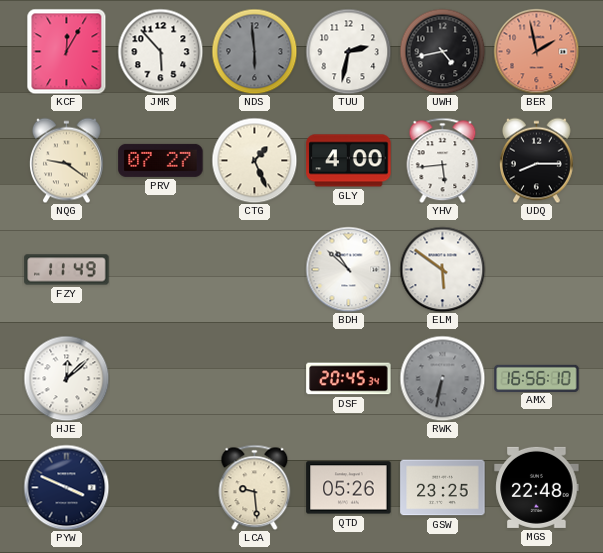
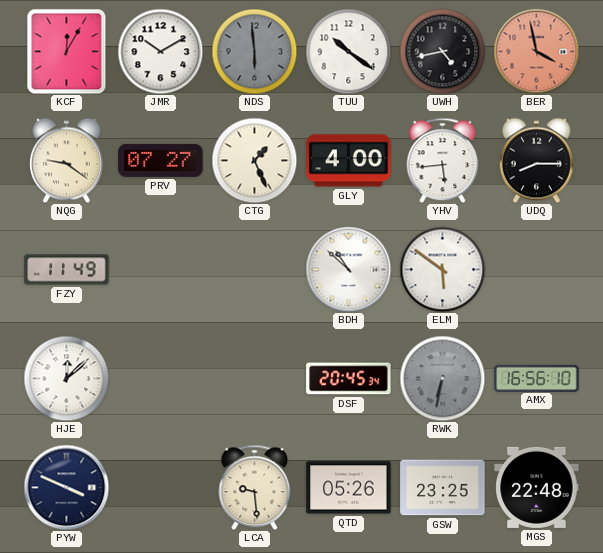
JMR: 5:53 -> 10:10
TUU: 2:32 -> 10:21
BER: 1:58 -> 3:58
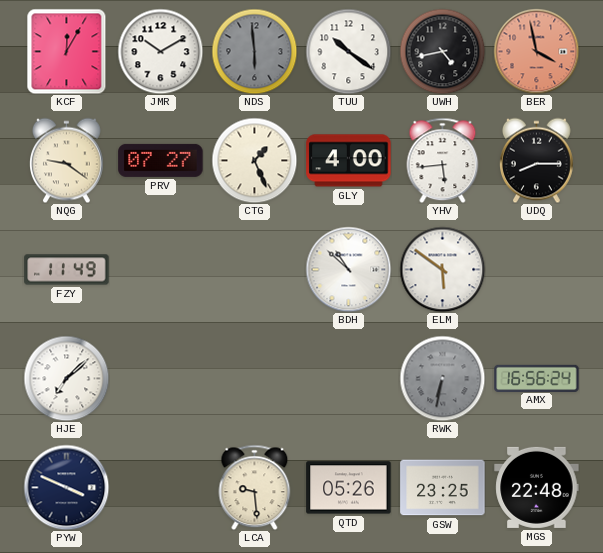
HJE: 12:08 -> 7:08
DSF: 20:45 -> none
AMX: 16:56:10 -> 16:56:24
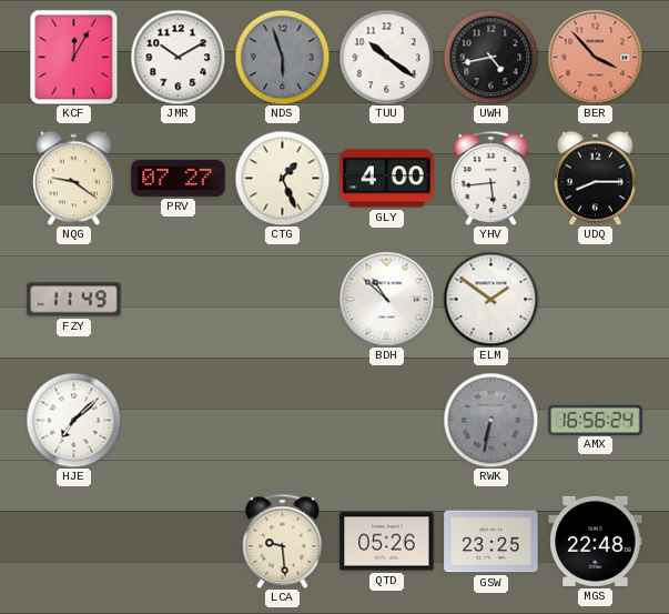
NDS: 5:59 -> 5:57
BER: 3:58 -> 3:53
ELM: 5:51 -> 1:51
PYW: 3:49 -> none
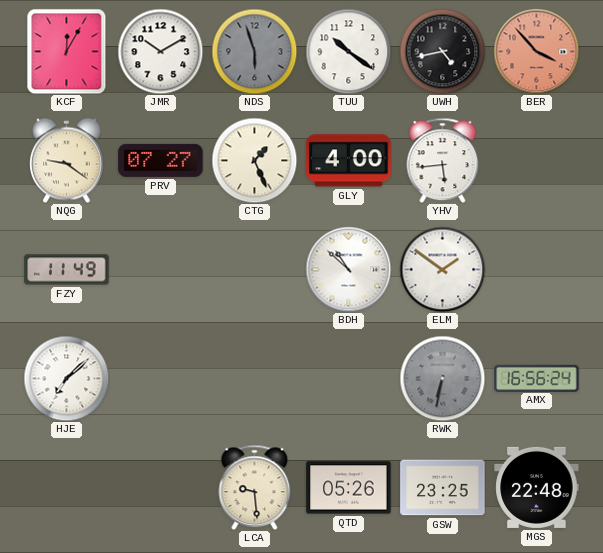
UDQ: 8:15 -> none
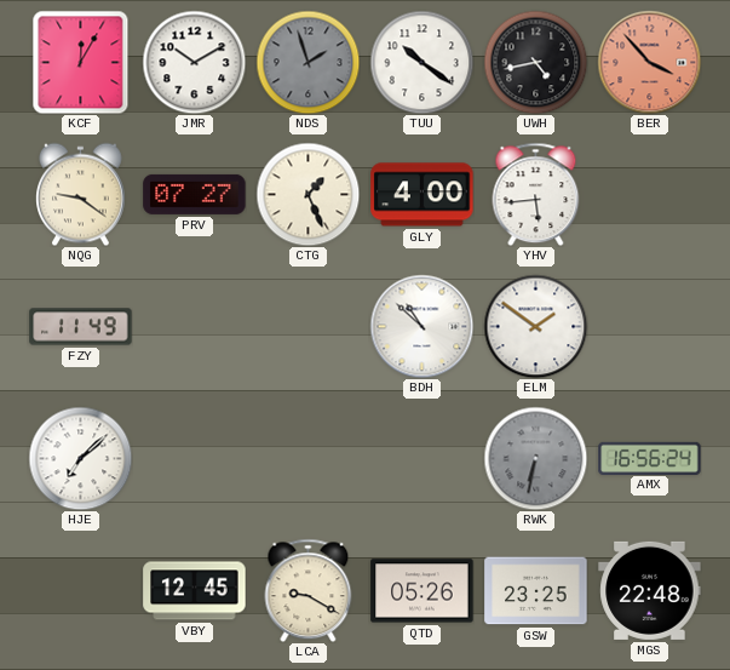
NDS: 5:57 -> 1:57
VBY: none -> 12:45
LCA: 9:29 -> 9:20
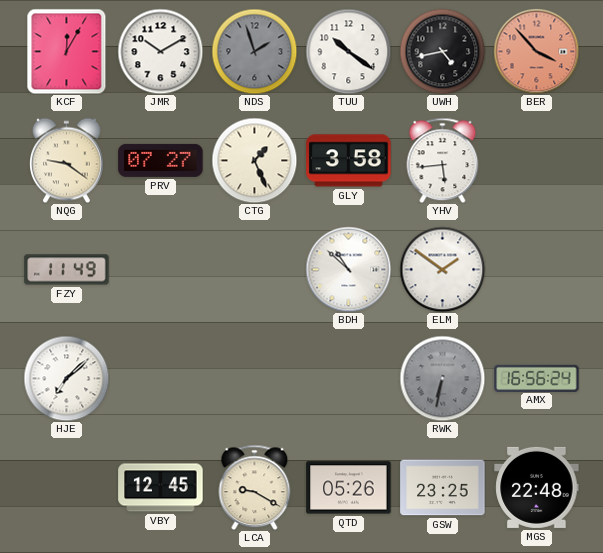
GLY: 4:00 -> 3:58
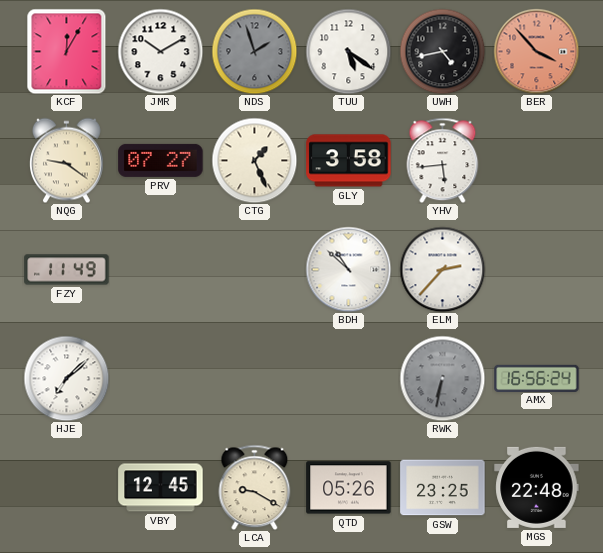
TUU: 10:21 -> 5:21
ELM: 1:51 -> 2:37
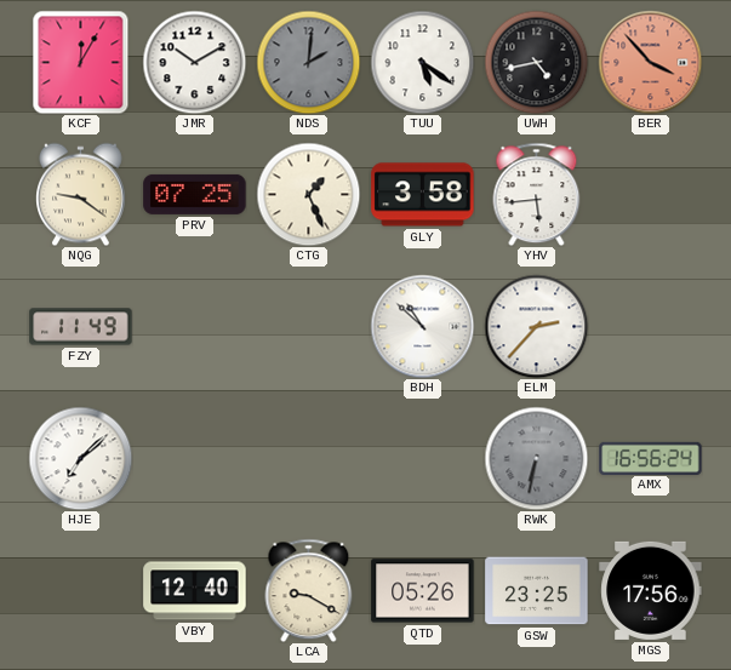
NDS: 1:57 -> 2:01
PRV: 07:27 -> 07:25
VBY: 12:45 -> 12:40
MGS: 22:48 -> 17:56
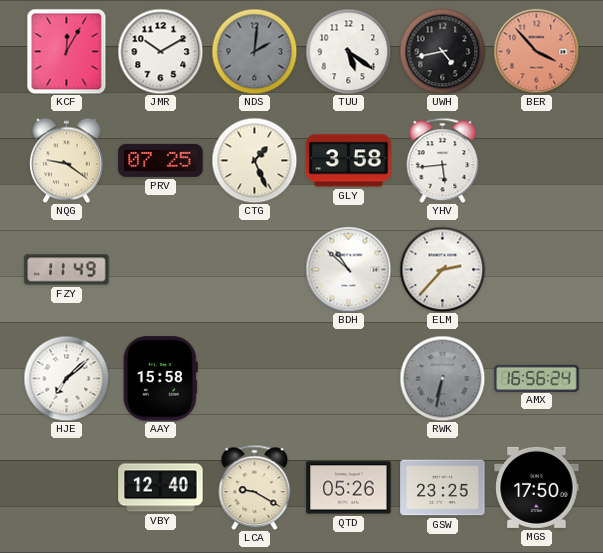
AAY: none -> 15:58
MGS: 17:56 -> 17:50
